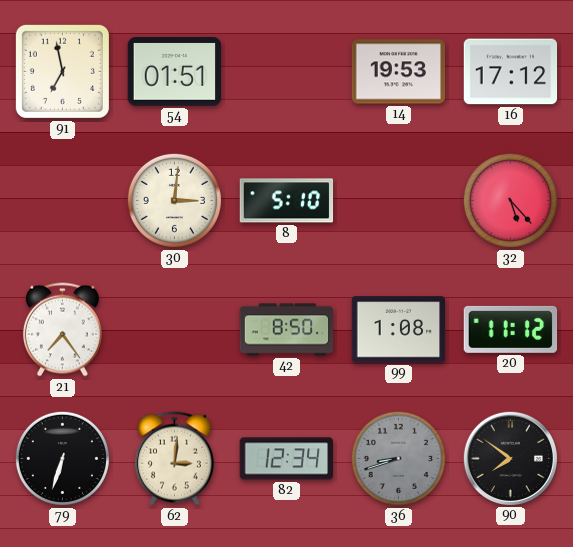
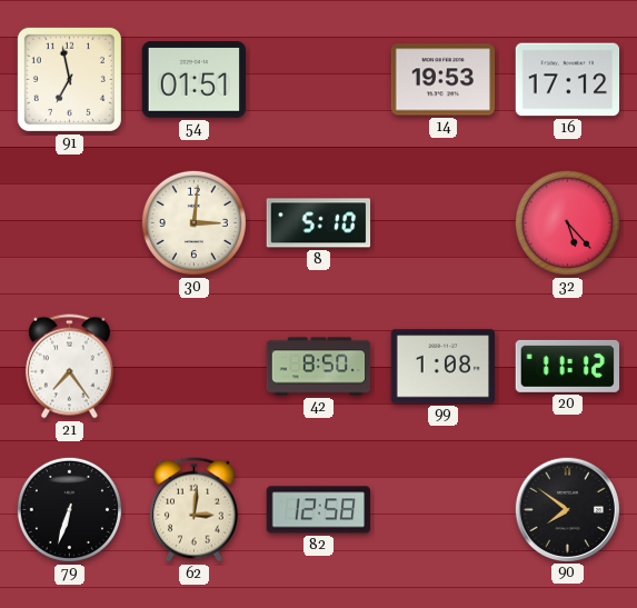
82: 12:34 -> 12:58
36: 8:42 -> none
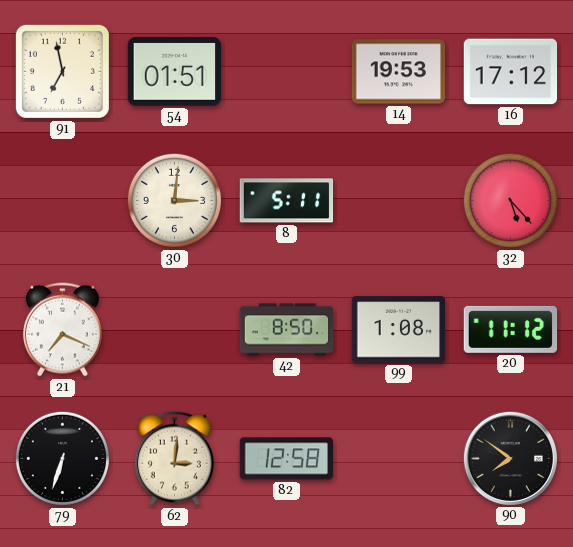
8: 5:10 -> 5:11
21: 7:24 -> 7:19
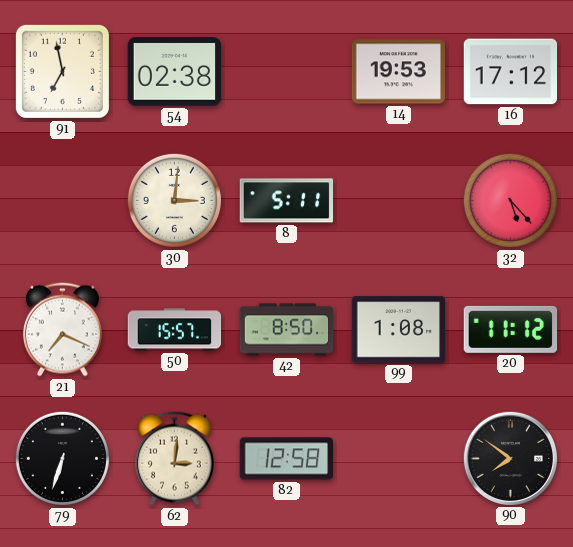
54: 01:51 -> 02:38
50: none -> 15:57
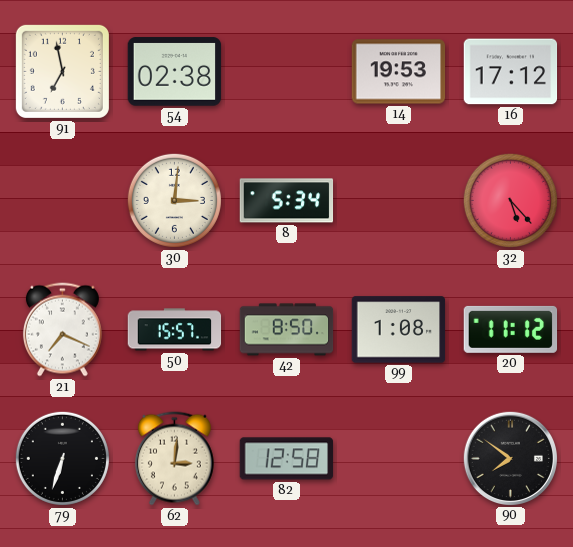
8: 5:11 -> 5:34
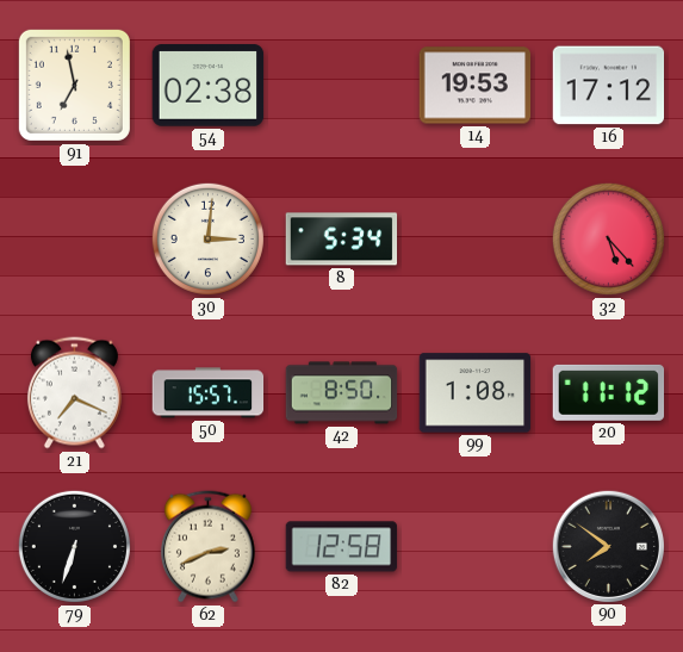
62: 3:01 -> 2:41
